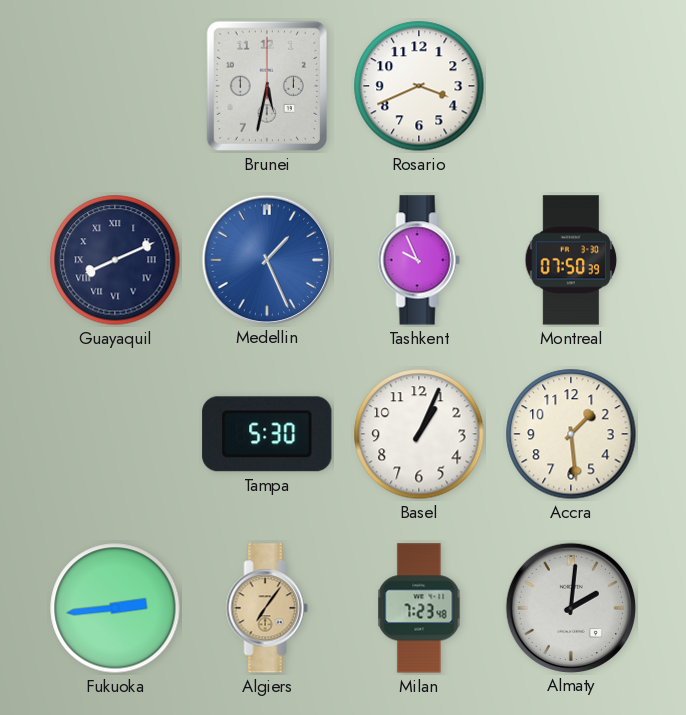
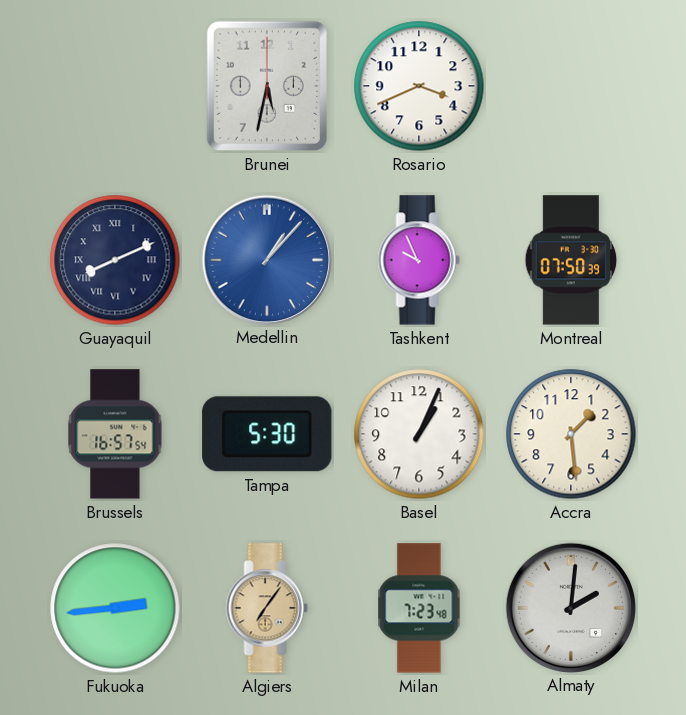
Medellin: 1:26 -> 1:07
Brussels: none -> 16:57
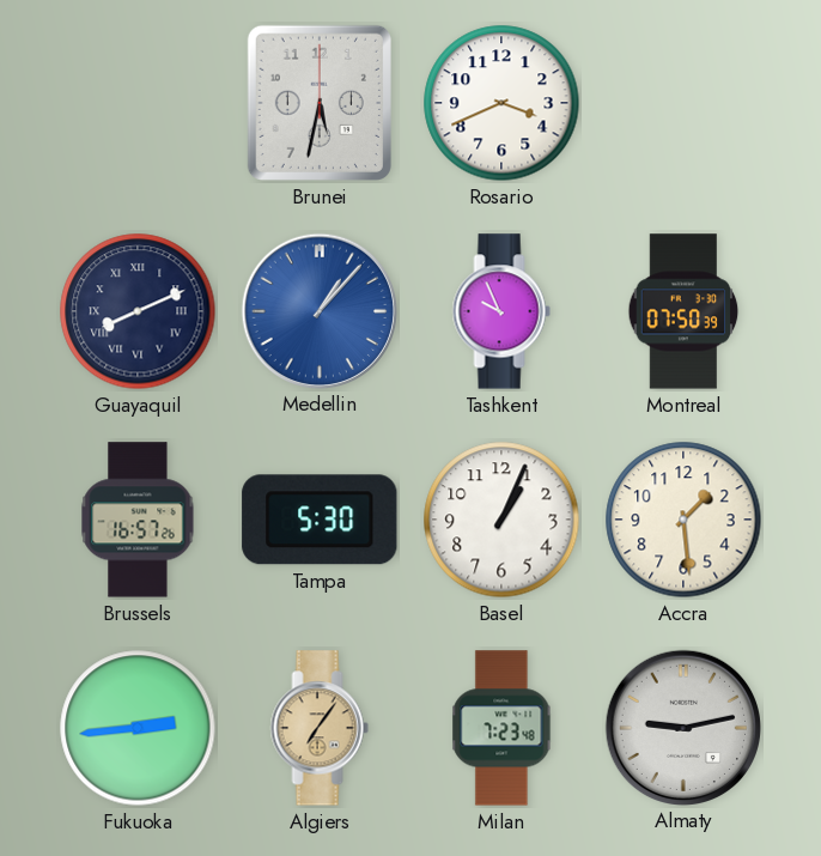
Brussels: 16:57:54 -> 16:57:26
Almaty: 2:01 -> 9:13
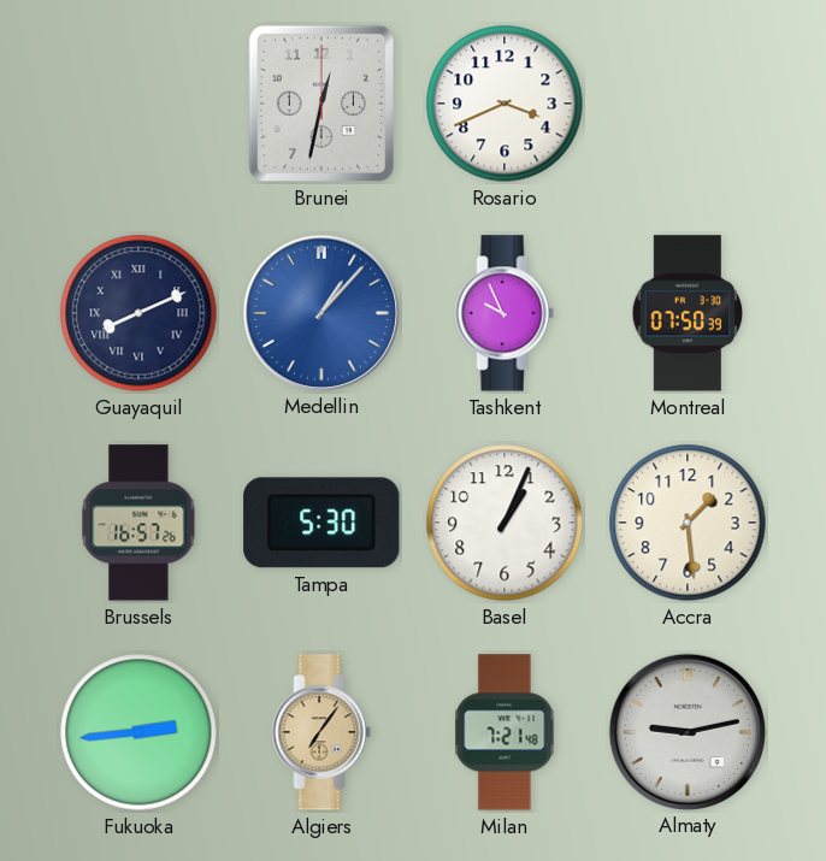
Brunei: 5:32 -> 12:32
Milan: 7:23 -> 7:21
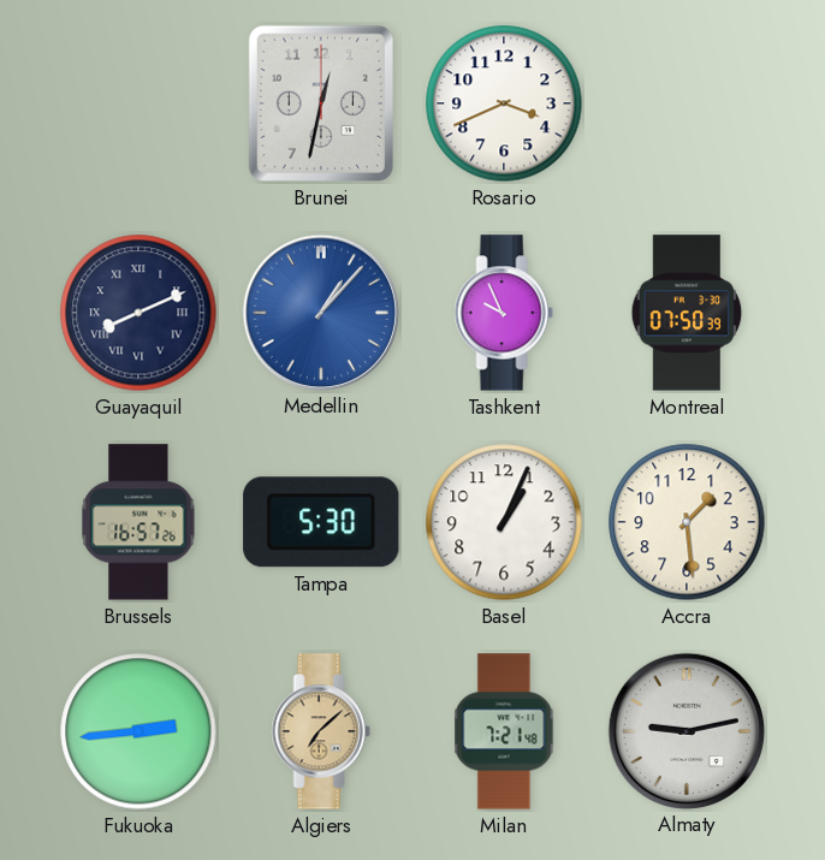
Algiers: 7:06 -> 7:08
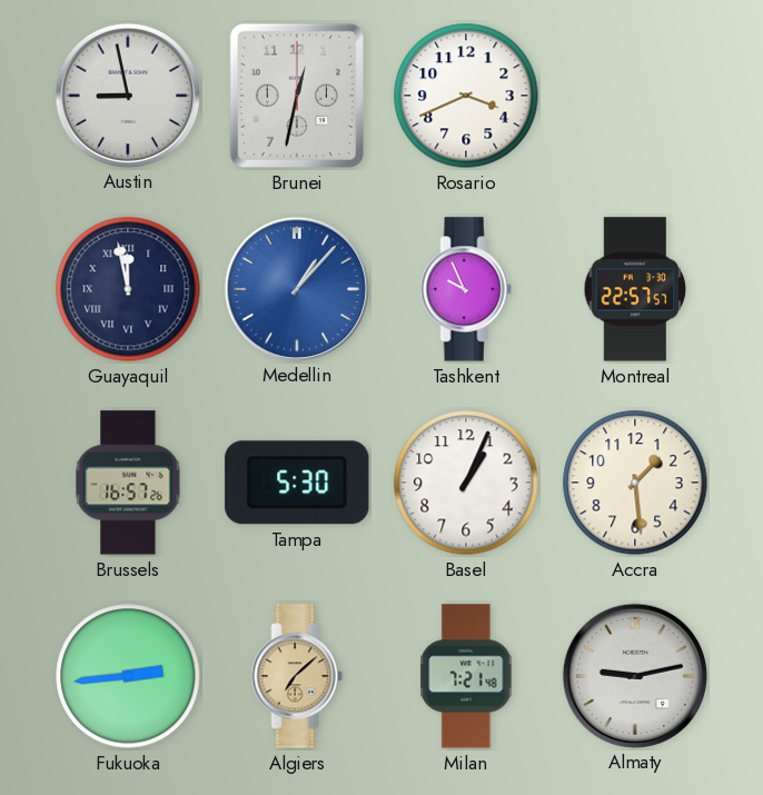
Austin: none -> 8:58
Guayaquil: 8:11 -> 11:58
Montreal: 07:50 -> 22:57
